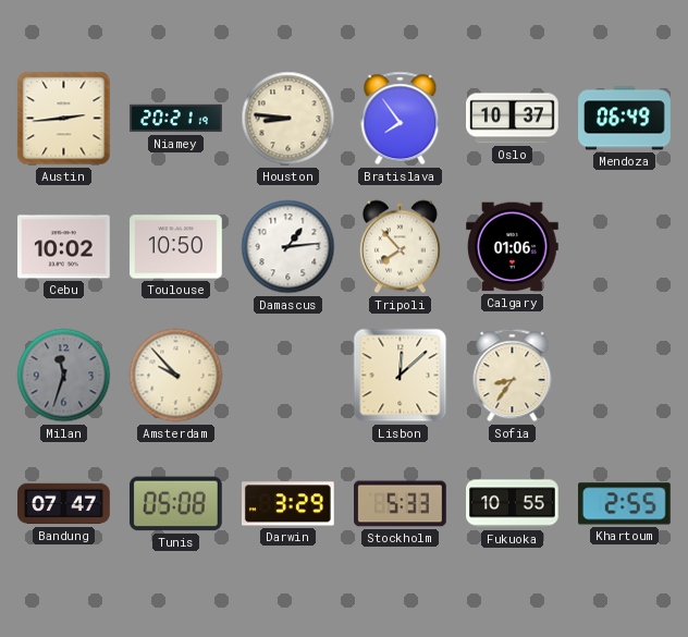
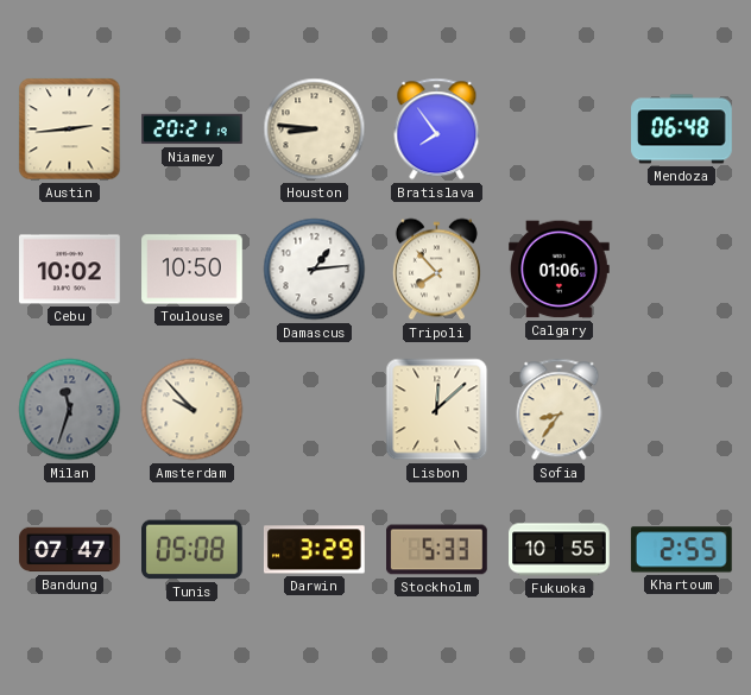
Oslo: 10:37 -> none
Mendoza: 06:49 -> 06:48
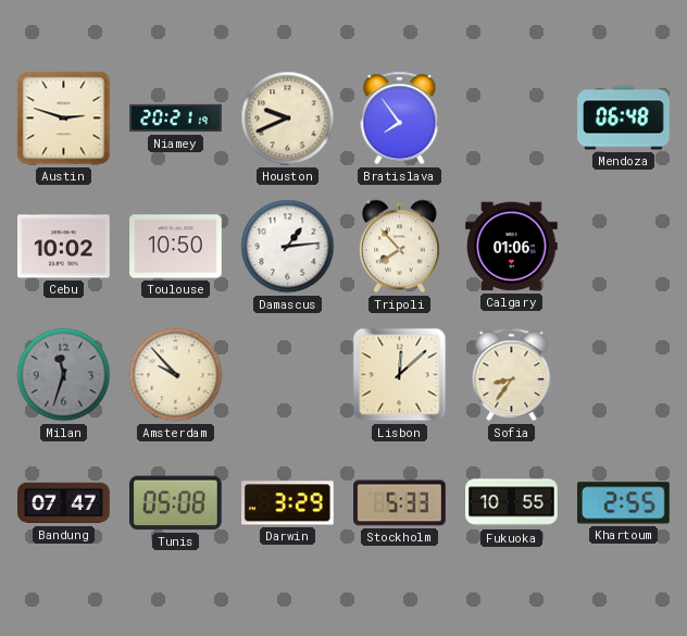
Austin: 2:44 -> 2:48
Houston: 8:46 -> 9:41
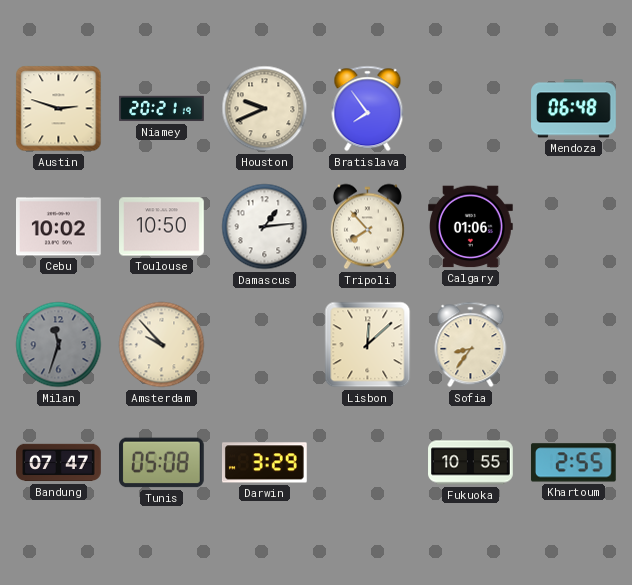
Stockholm: 5:33 -> none
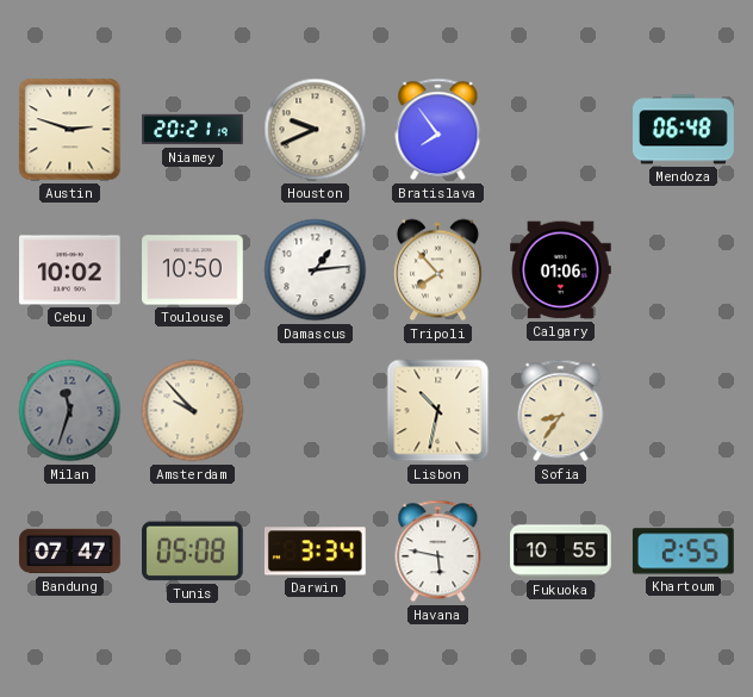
Lisbon: 12:08 -> 10:32
Darwin: 3:29 -> 3:34
Havana: none -> 5:47
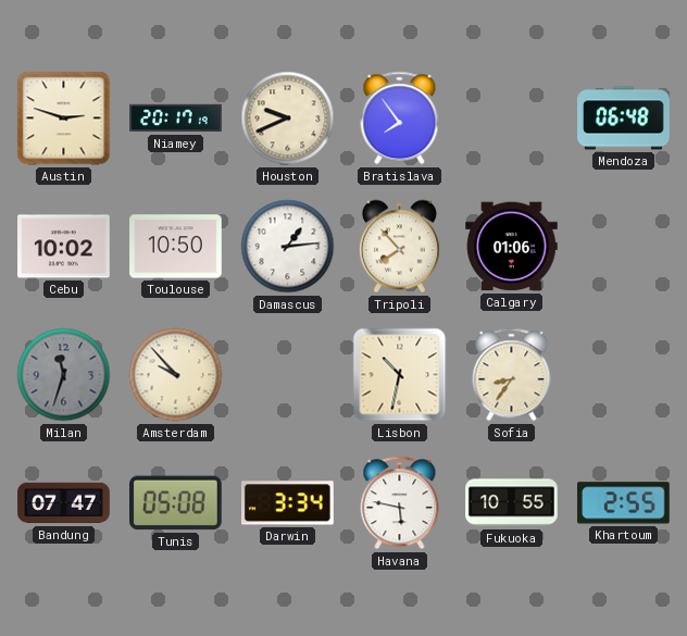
Niamey: 20:21 -> 20:17
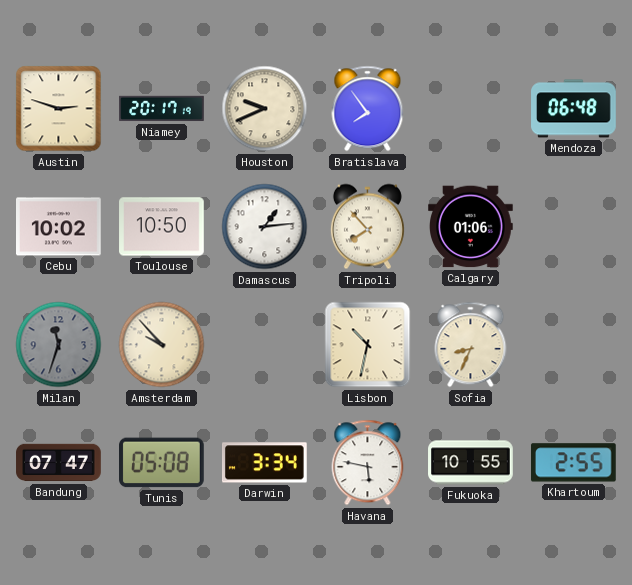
Sofia: 8:36 -> 8:34
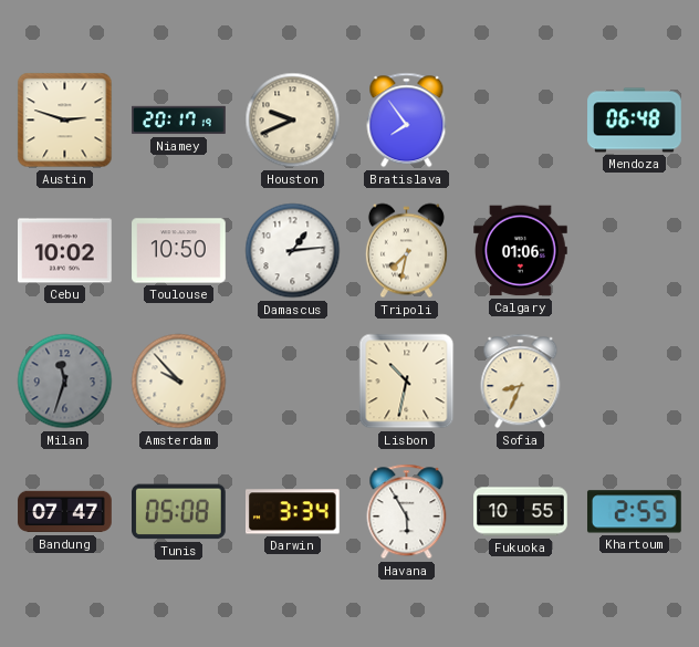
Tripoli: 7:53 -> 7:32
Havana: 5:47 -> 5:55
